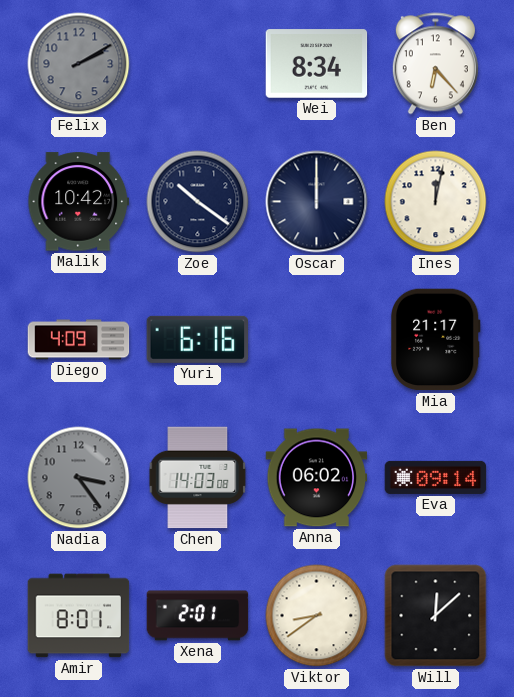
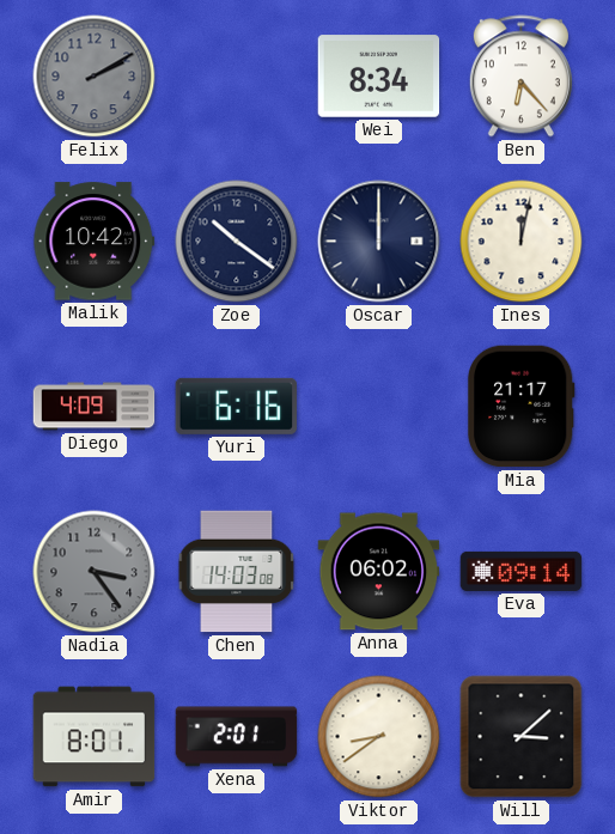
Will: 12:08 -> 3:08
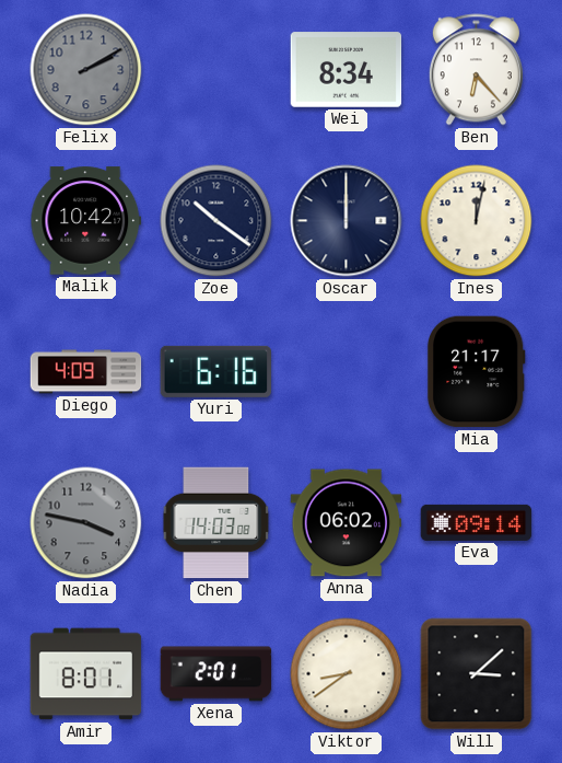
Nadia: 3:24 -> 3:47
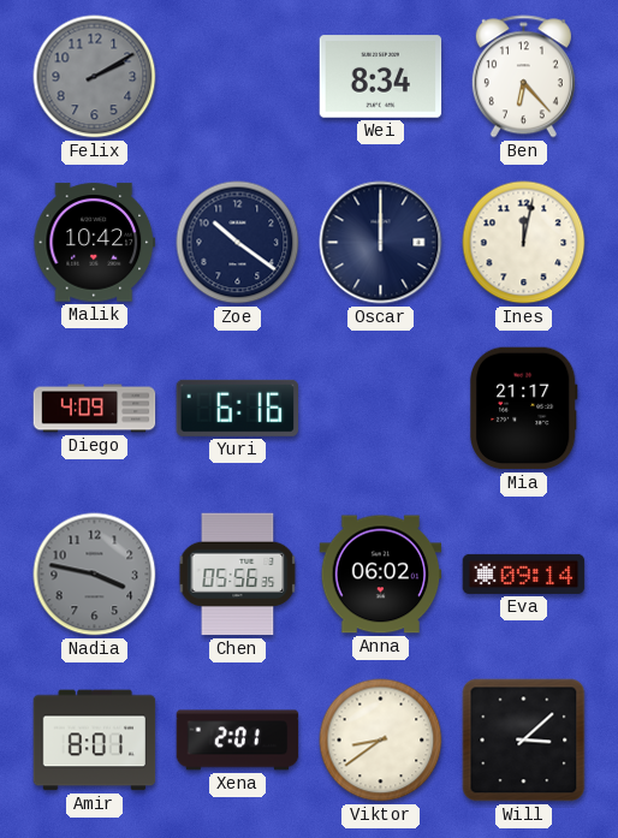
Chen: 14:03 -> 05:56
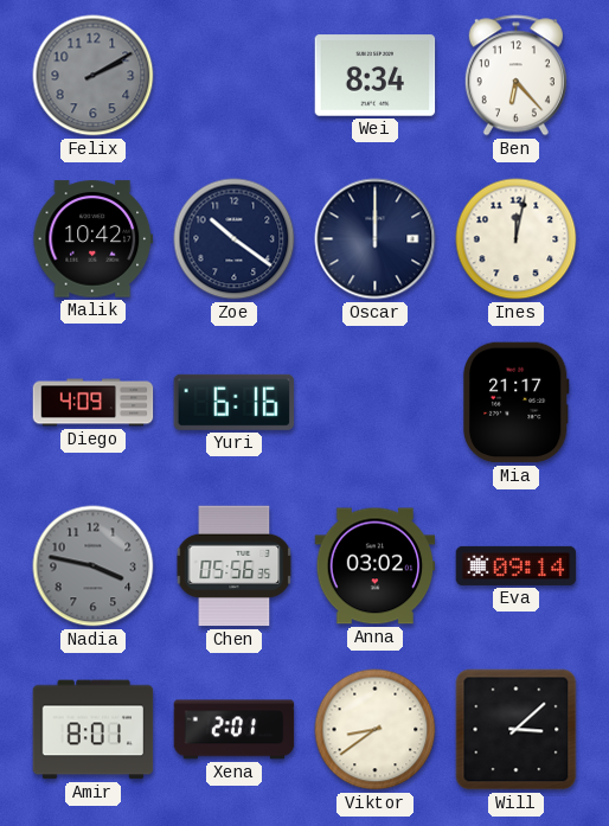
Anna: 06:02 -> 03:02
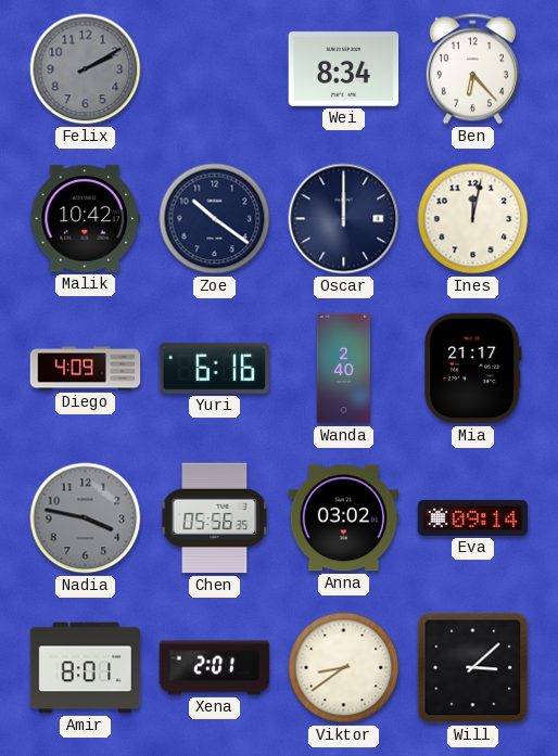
Wanda: none -> 2:40
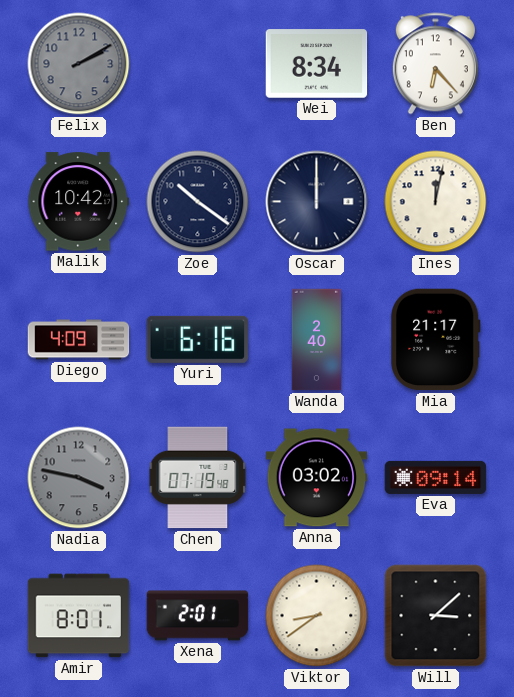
Chen: 05:56 -> 07:19
